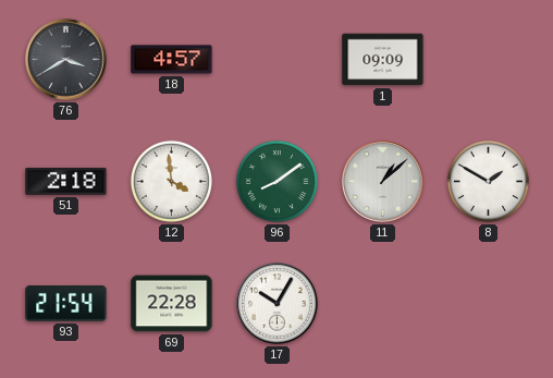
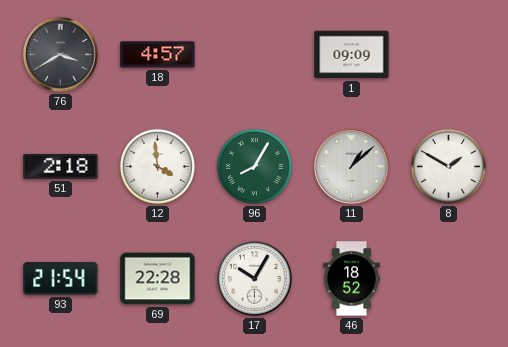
96: 8:09 -> 8:05
46: none -> 18:52
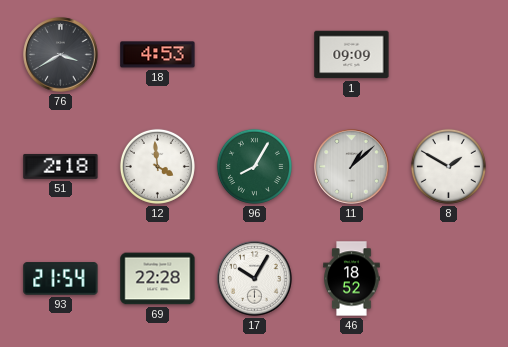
18: 4:57 -> 4:53
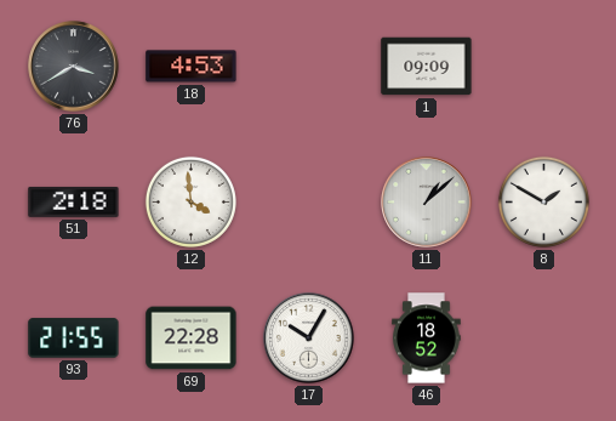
96: 8:05 -> none
93: 21:54 -> 21:55
